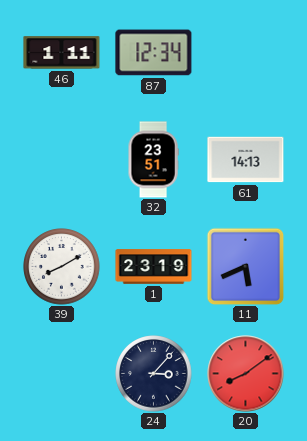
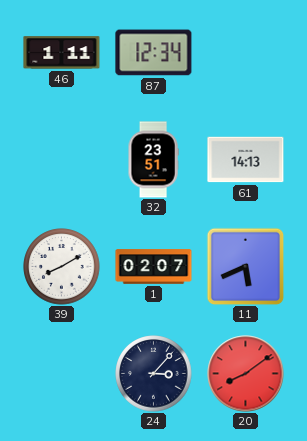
1: 23:19 -> 02:07
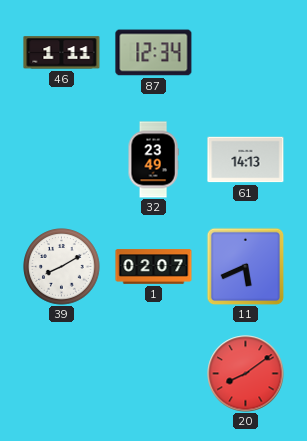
32: 23:51 -> 23:49
24: 3:07 -> none
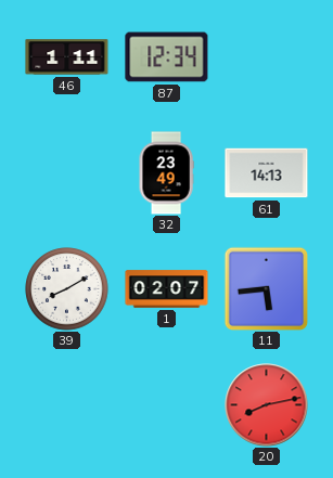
11: 5:41 -> 5:44
20: 8:09 -> 8:13
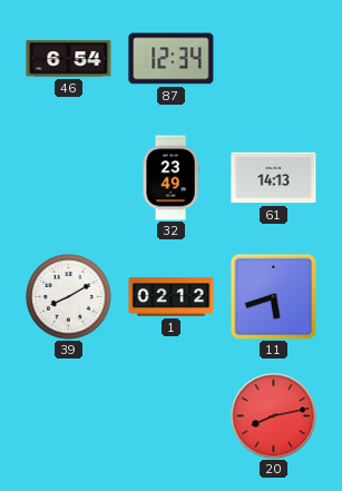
46: 1:11 -> 6:54
1: 02:07 -> 02:12
11: 5:44 -> 5:42
